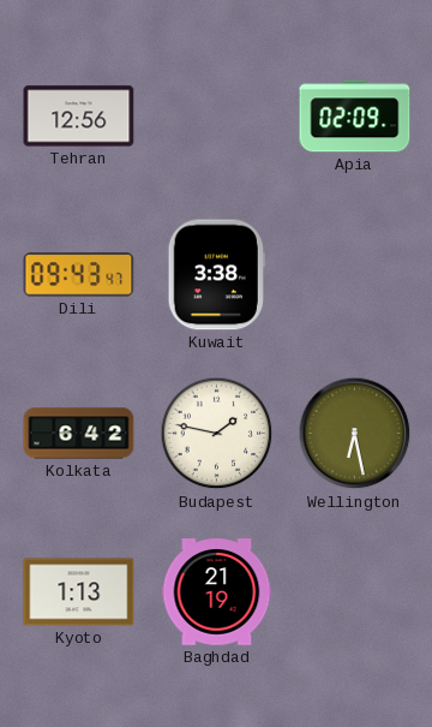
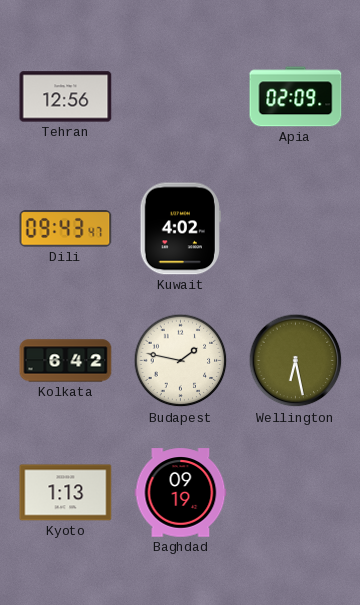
Kuwait: 3:38 -> 4:02
Baghdad: 21:19 -> 09:19
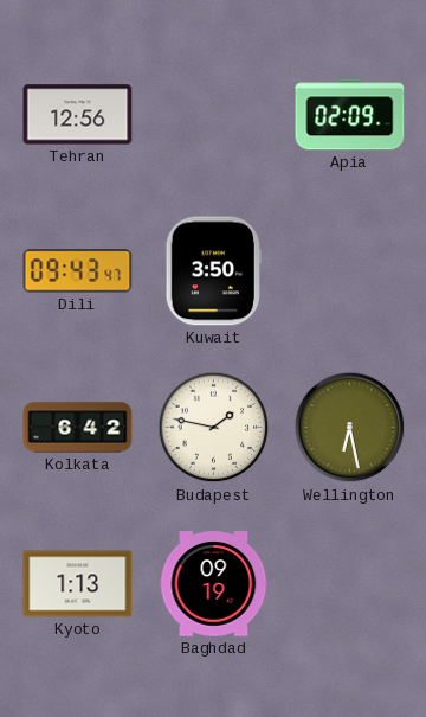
Kuwait: 4:02 -> 3:50
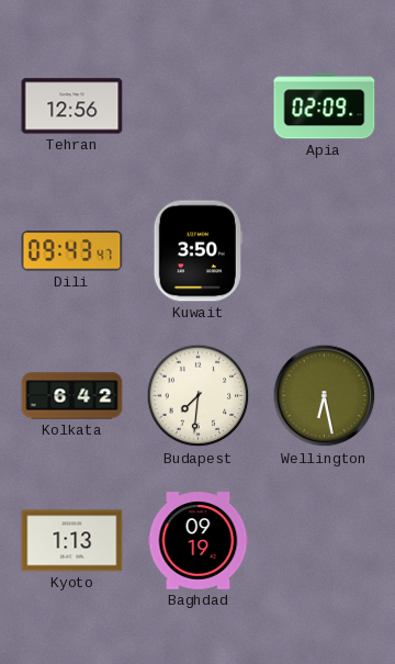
Budapest: 1:47 -> 7:31
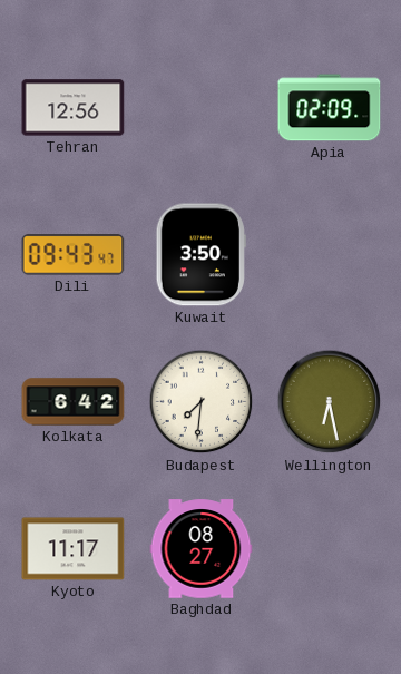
Kyoto: 1:13 -> 11:17
Baghdad: 09:19 -> 08:27
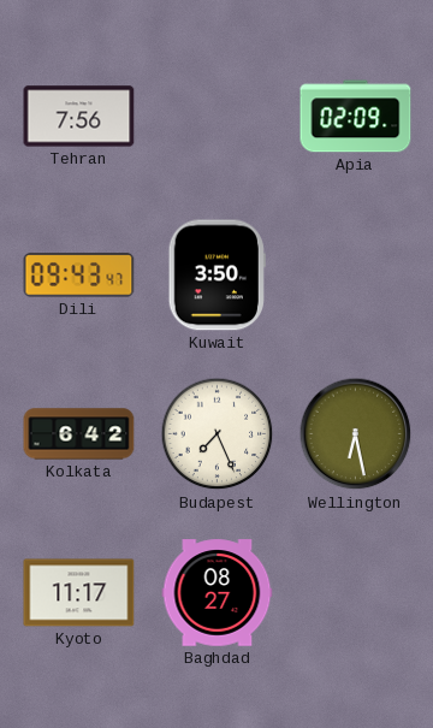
Tehran: 12:56 -> 7:56
Budapest: 7:31 -> 7:26
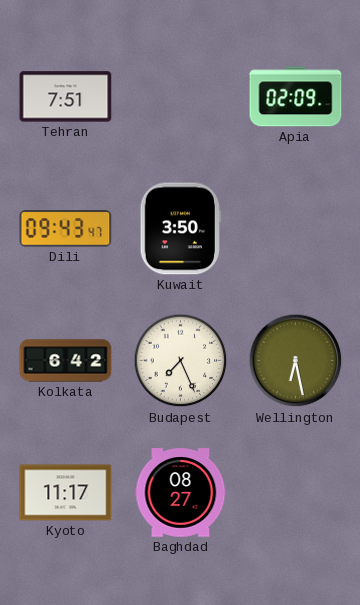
Tehran: 7:56 -> 7:51
